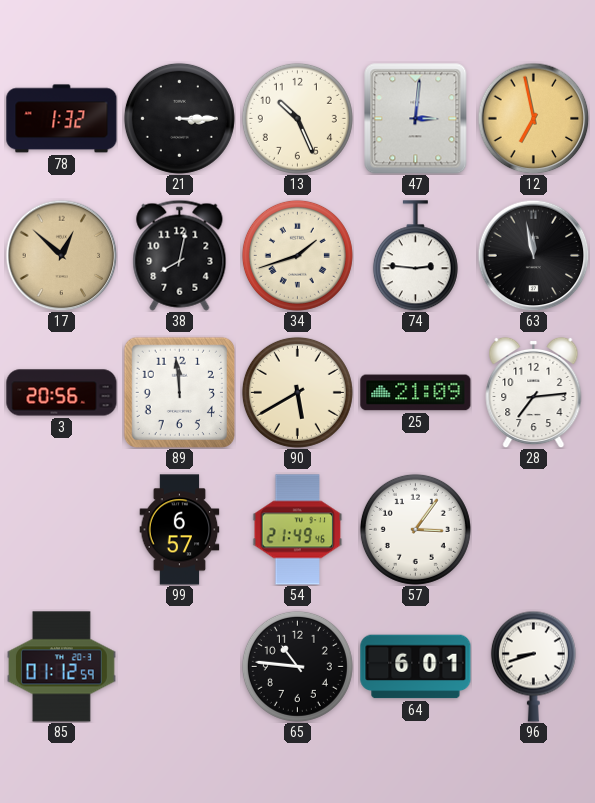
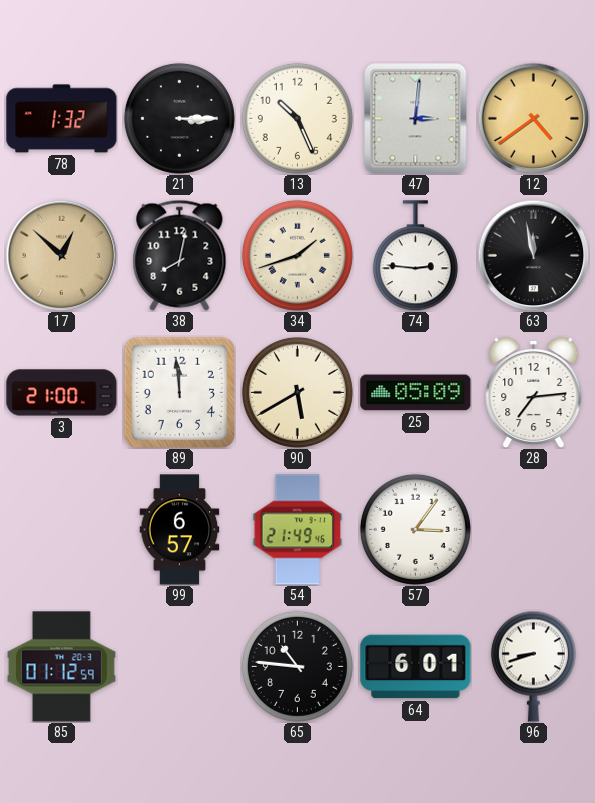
12: 6:58 -> 4:39
3: 20:56 -> 21:00
25: 21:09 -> 05:09
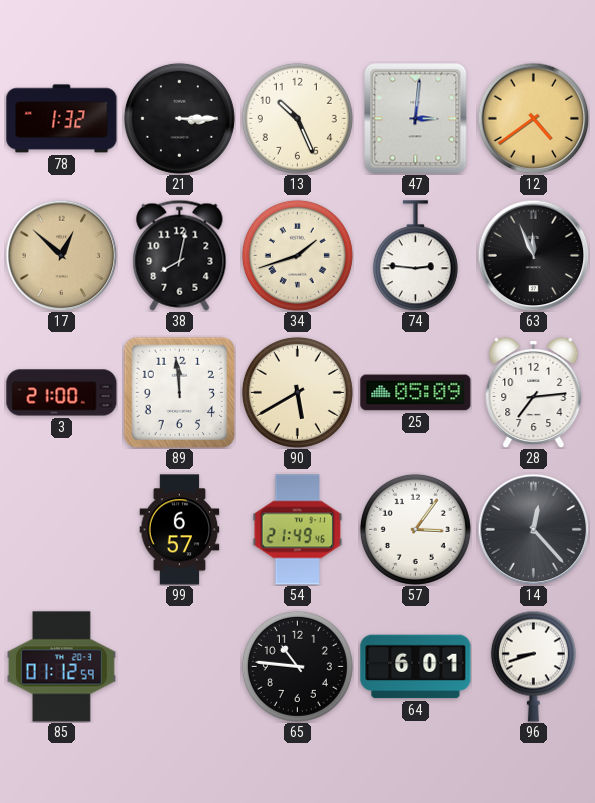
63: 11:58 -> 11:56
14: none -> 12:23
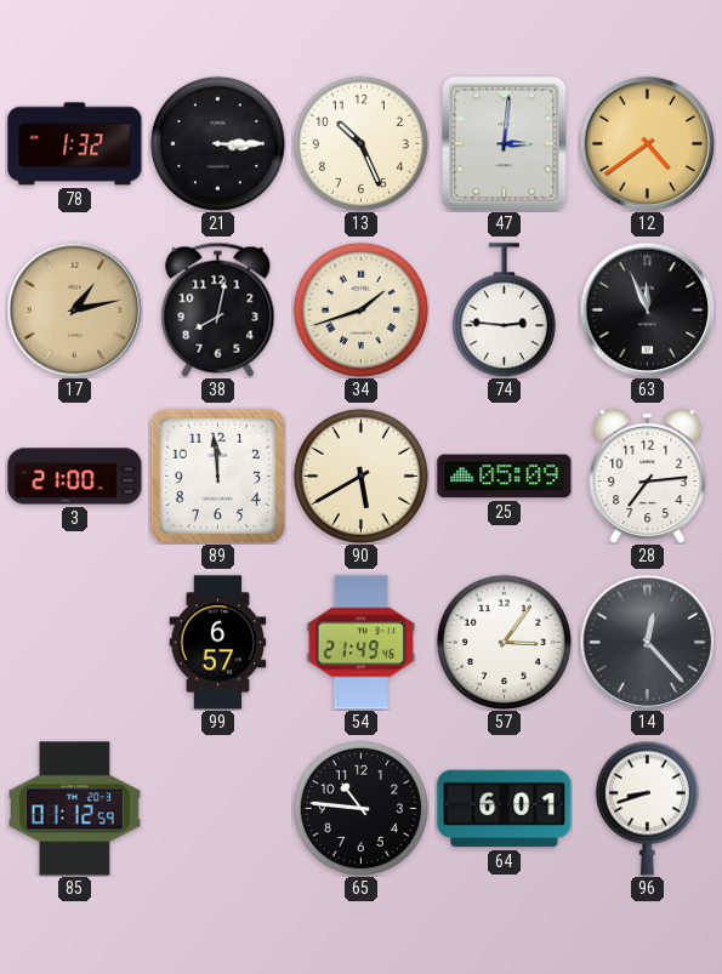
17: 12:52 -> 1:13
